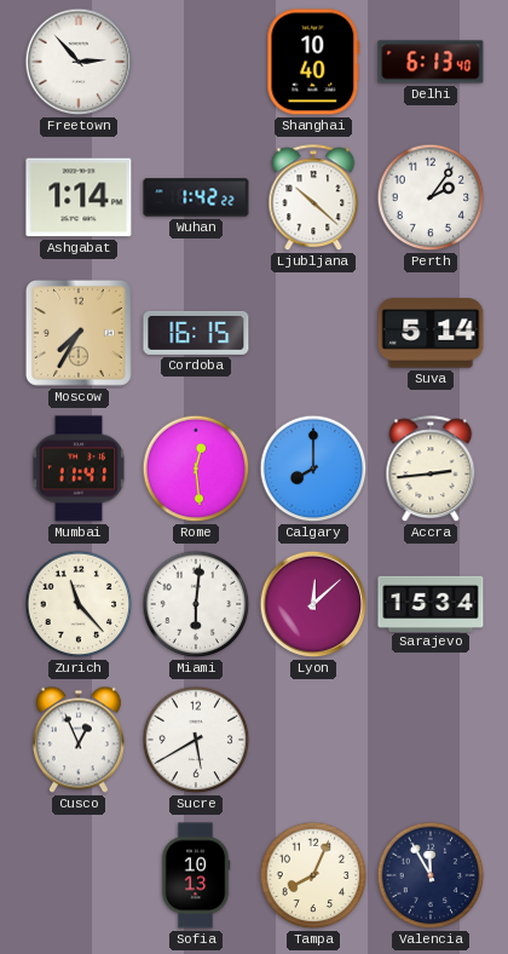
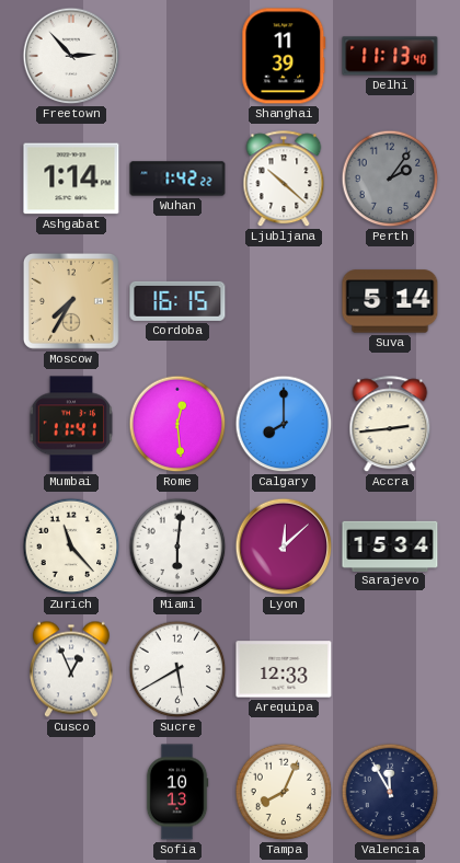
Shanghai: 10:40 -> 11:39
Delhi: 6:13 -> 11:13
Perth dial: white -> grey
Arequipa: none -> 12:33
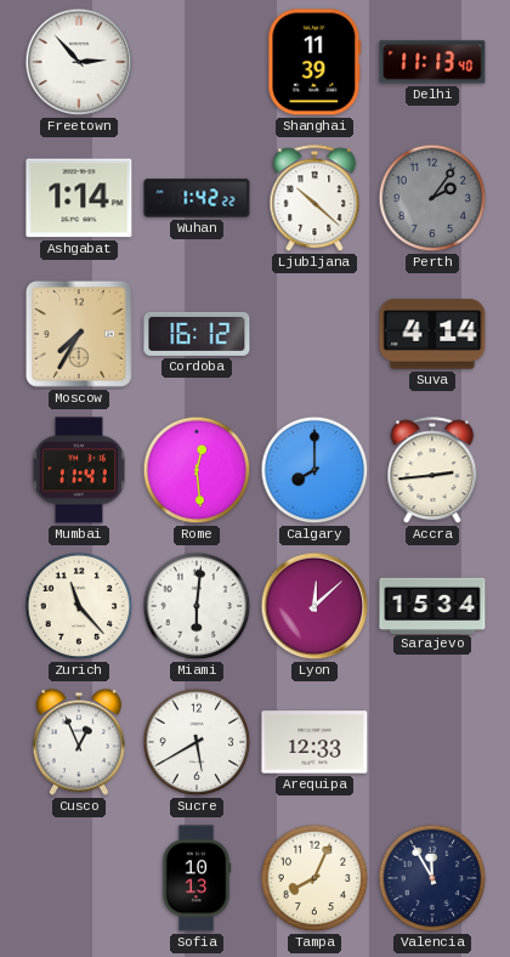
Cordoba: 16:15 -> 16:12
Suva: 5:14 -> 4:14
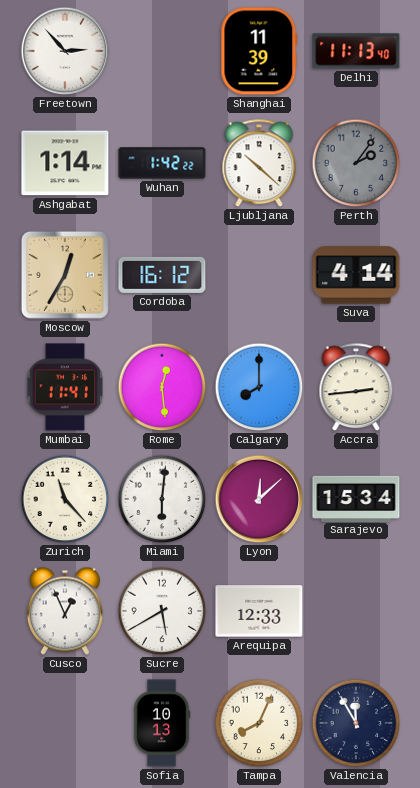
Moscow: 7:35 -> 12:35
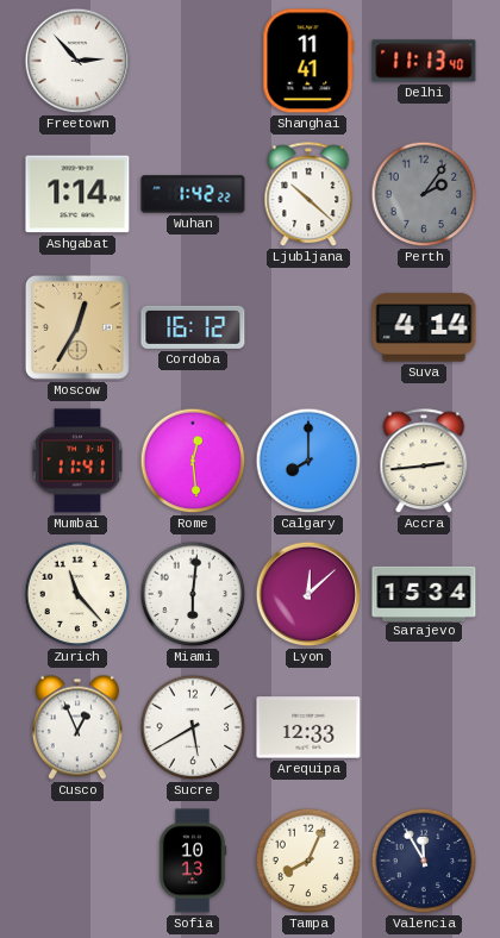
Shanghai: 11:39 -> 11:41
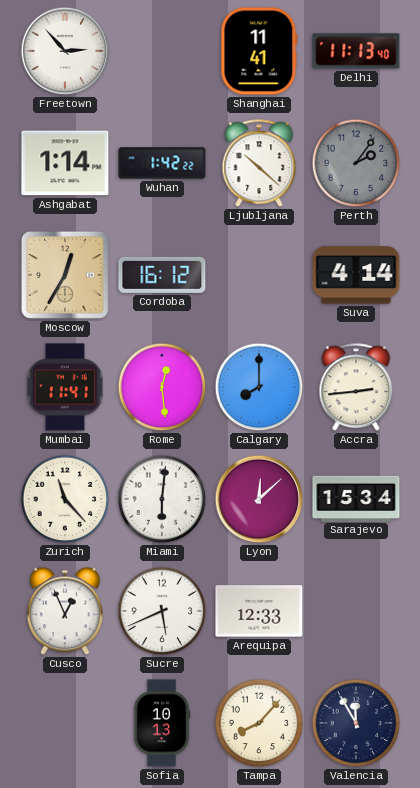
Sucre: 5:40 -> 5:41
Tampa: 8:04 -> 8:07
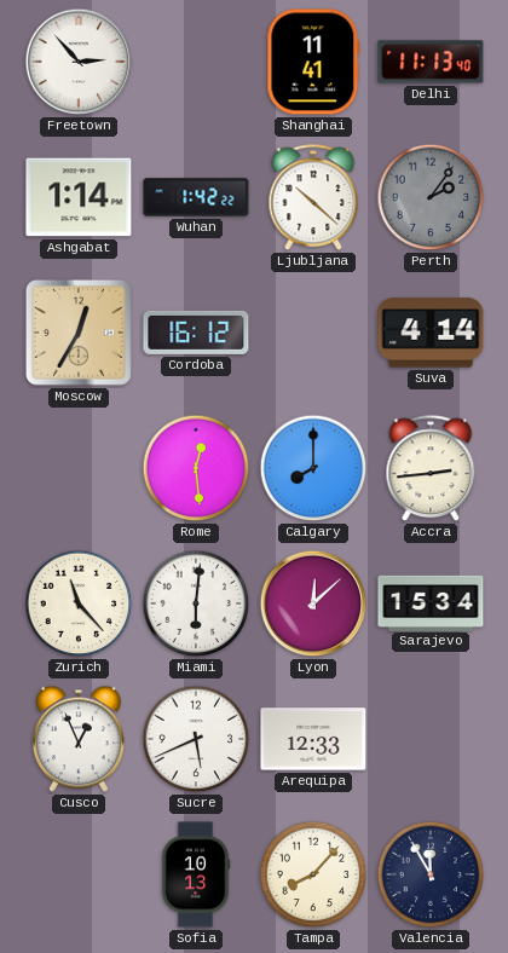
Mumbai: 11:41 -> none
